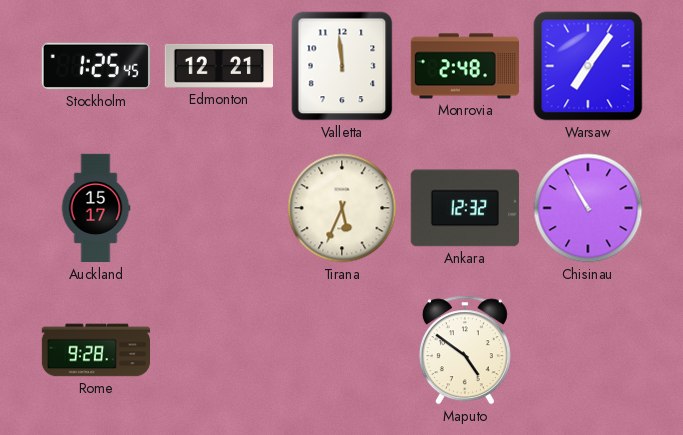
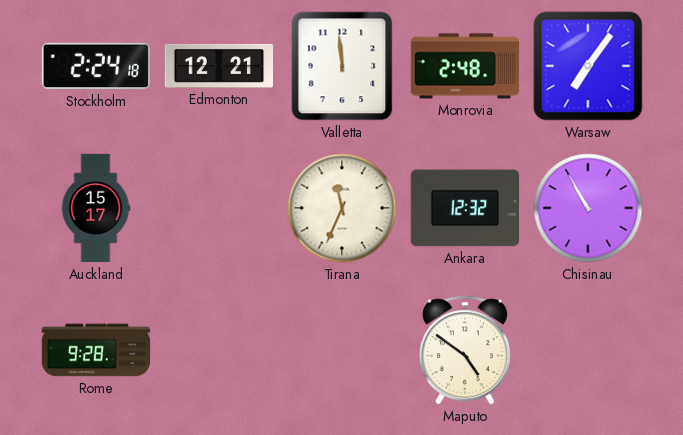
Stockholm: 1:25 -> 2:24
Tirana: 5:34 -> 11:34
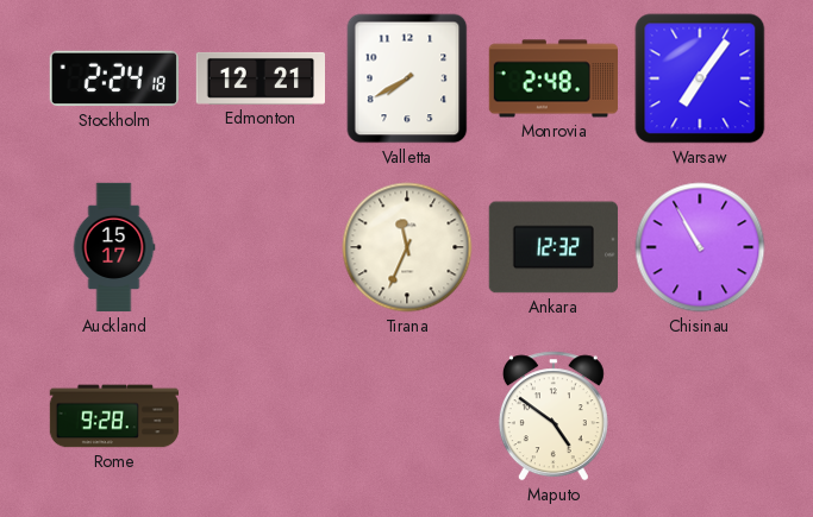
Valletta: 11:59 -> 7:40
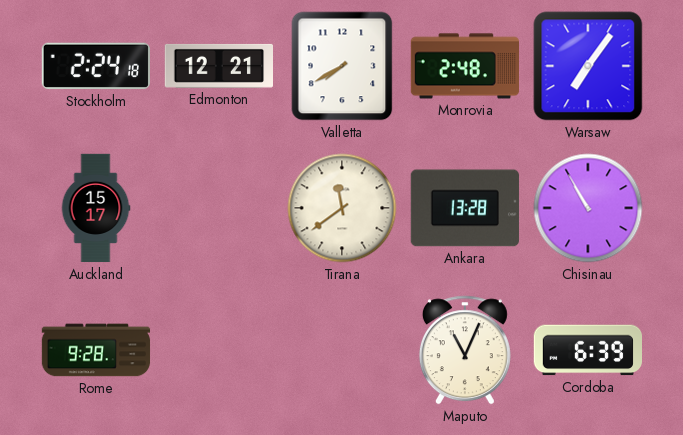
Tirana: 11:34 -> 11:39
Ankara: 12:32 -> 13:28
Maputo: 4:51 -> 11:04
Cordoba: none -> 6:39
